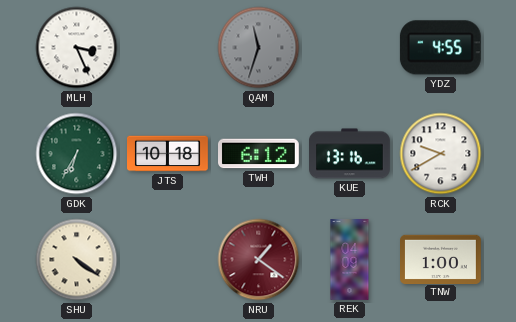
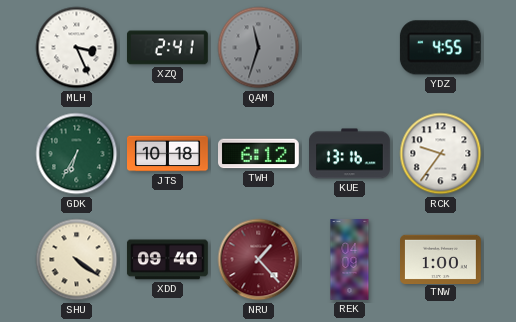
XZQ: none -> 2:41
RCK: 9:40 -> 9:36
XDD: none -> 09:40
NRU: 1:21 -> 1:23
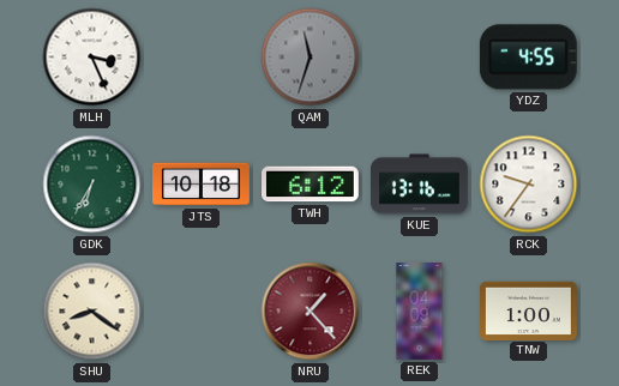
XZQ: 2:41 -> none
SHU: 4:21 -> 8:21
XDD: 09:40 -> none
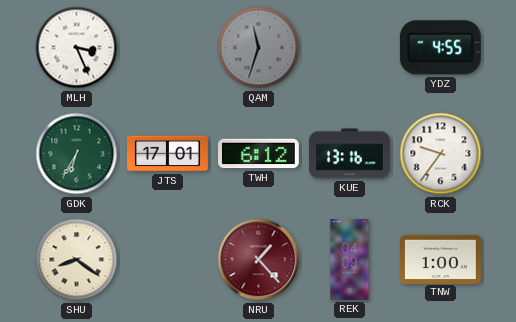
JTS: 10:18 -> 17:01
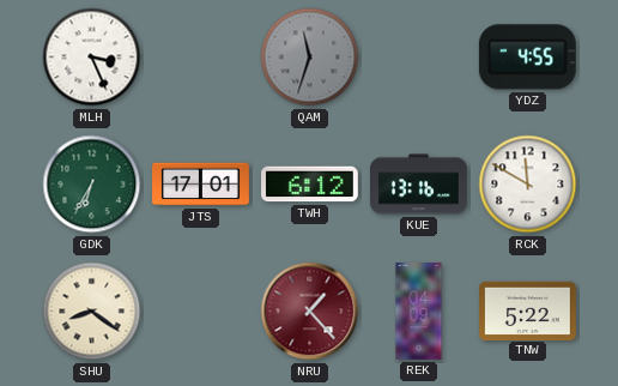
RCK: 9:36 -> 11:50
TNW: 1:00 -> 5:22
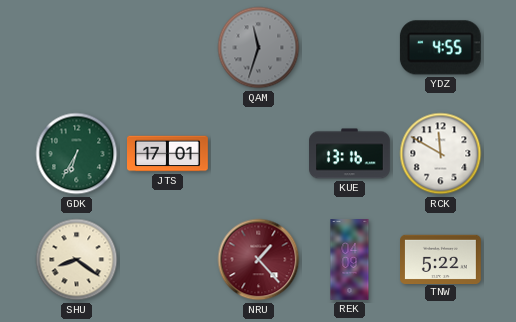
MLH: 3:26 -> none
TWH: 6:12 -> none
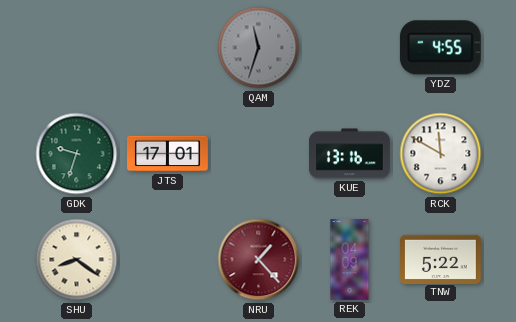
GDK: 6:35 -> 9:33
